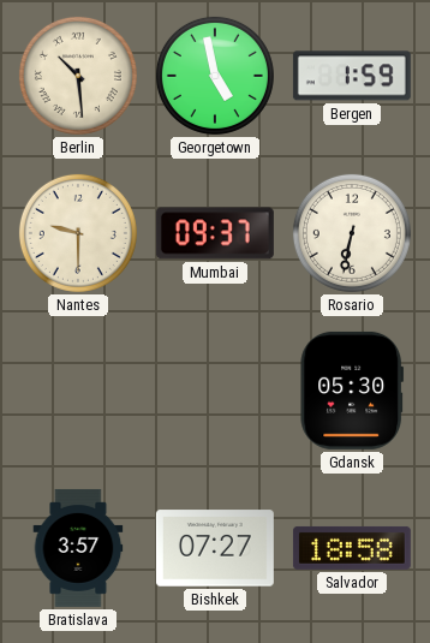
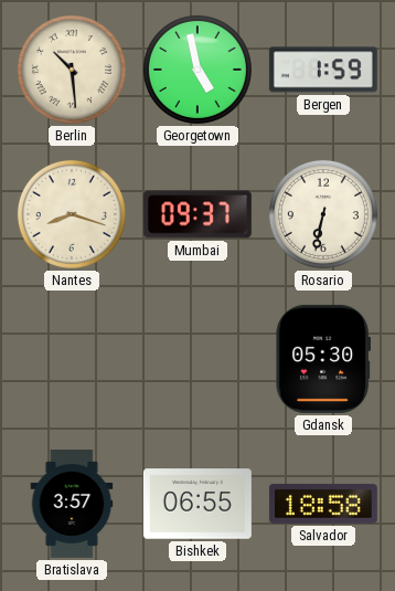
Nantes: 9:30 -> 8:18
Bishkek: 07:27 -> 06:55
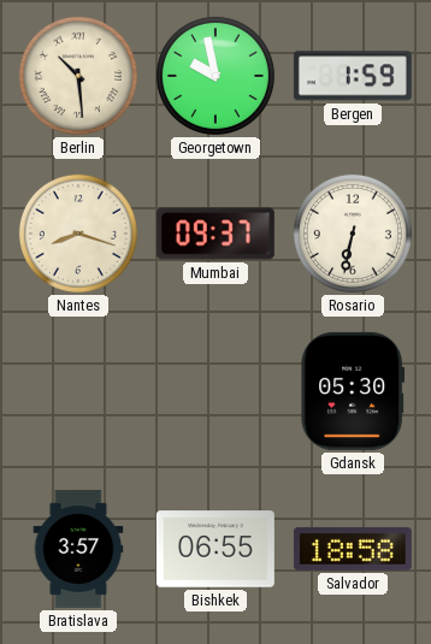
Georgetown: 4:58 -> 9:58
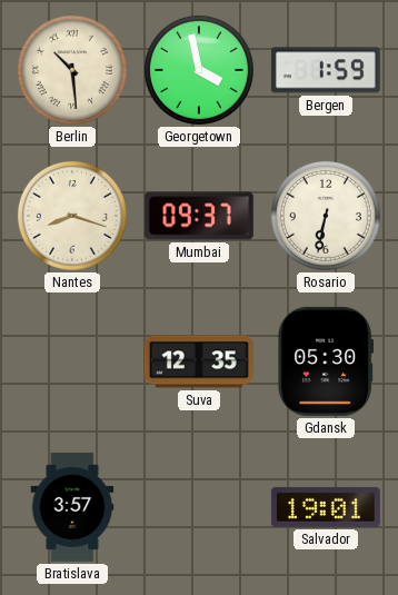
Georgetown: 9:58 -> 3:58
Suva: none -> 12:35
Bishkek: 06:55 -> none
Salvador: 18:58 -> 19:01
